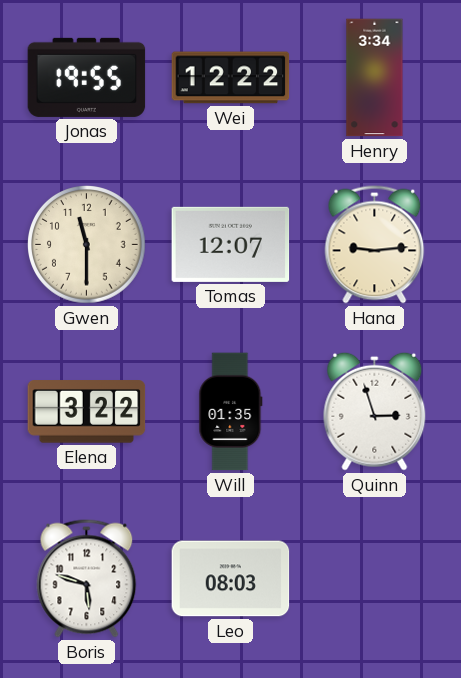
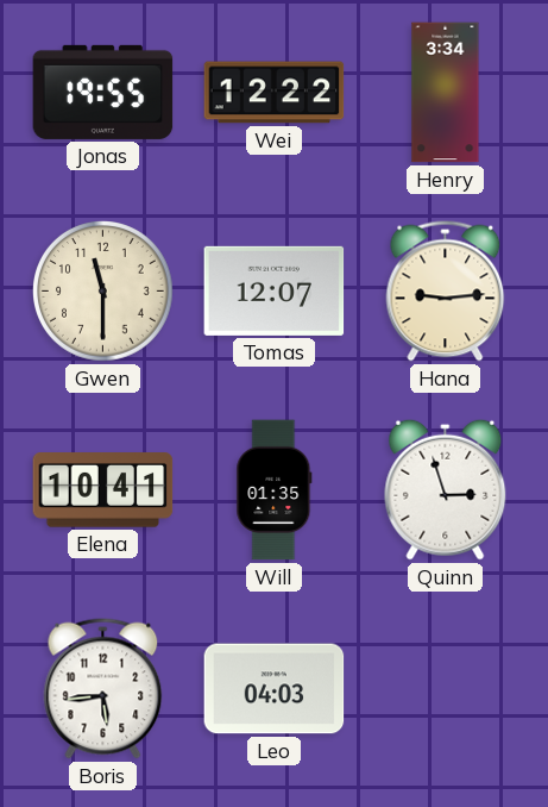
Elena: 3:22 -> 10:41
Boris: 5:48 -> 5:44
Leo: 08:03 -> 04:03
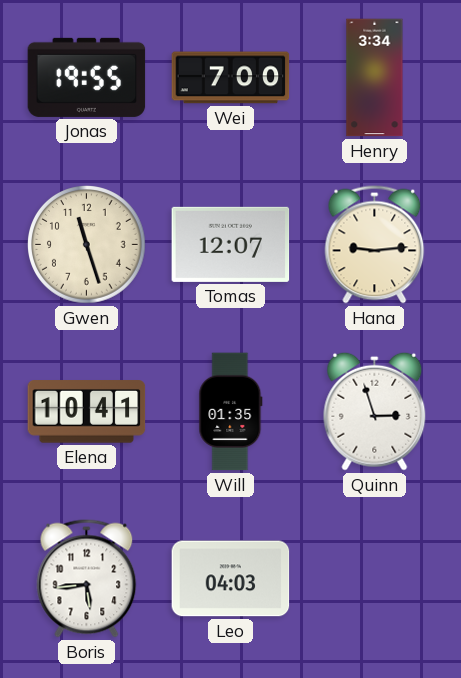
Wei: 12:22 -> 7:00
Gwen: 11:30 -> 11:27
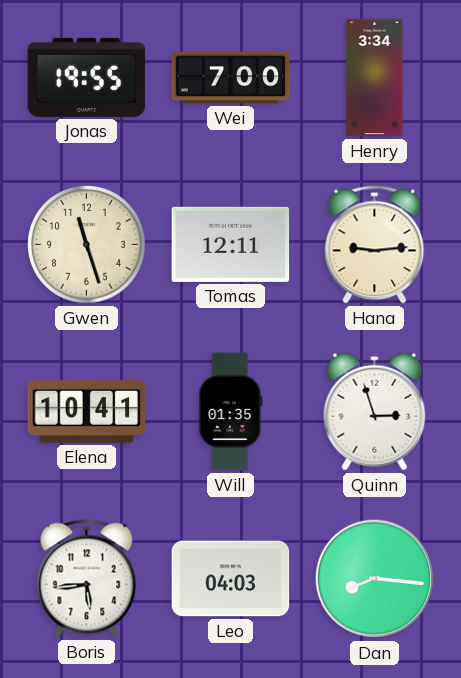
Tomas: 12:07 -> 12:11
Dan: none -> 8:16
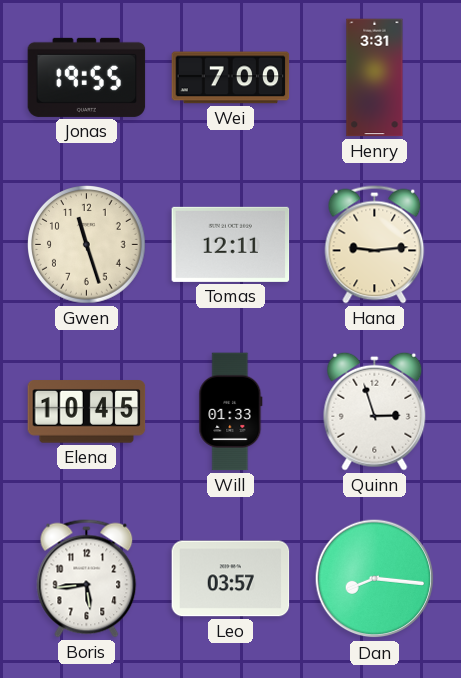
Henry: 3:34 -> 3:31
Elena: 10:41 -> 10:45
Will: 01:35 -> 01:33
Leo: 04:03 -> 03:57
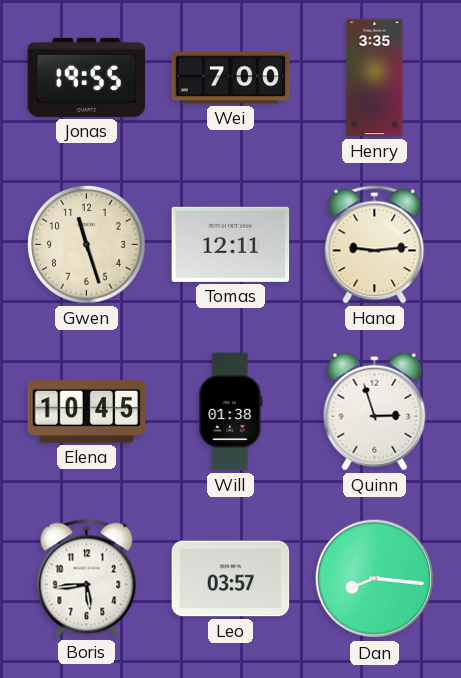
Henry: 3:31 -> 3:35
Will: 01:33 -> 01:38
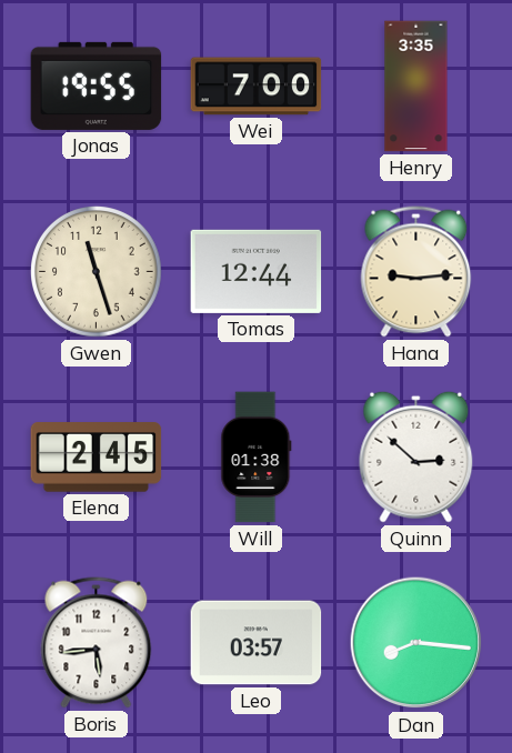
Tomas: 12:11 -> 12:44
Elena: 10:45 -> 2:45
Quinn: 2:57 -> 2:52
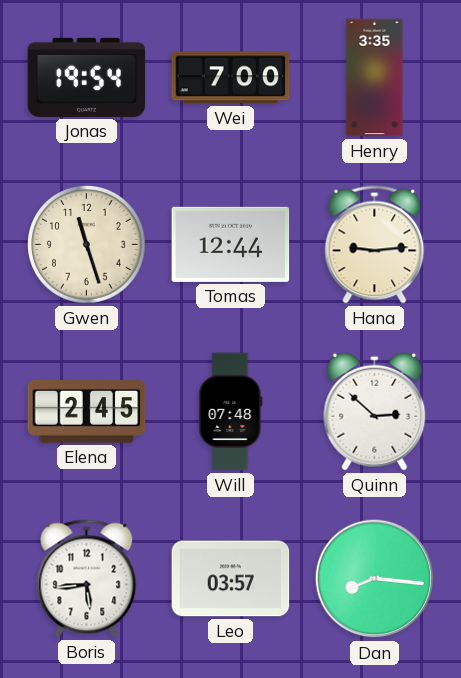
Jonas: 19:55 -> 19:54
Will: 01:38 -> 07:48
